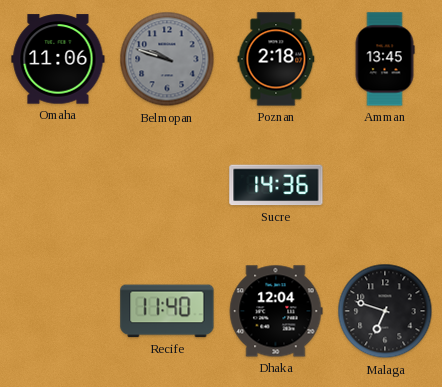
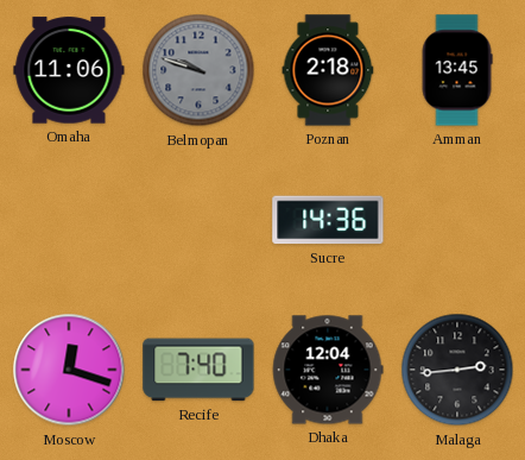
Moscow: none -> 12:18
Recife: 11:40 -> 7:40
Malaga: 6:48 -> 2:44
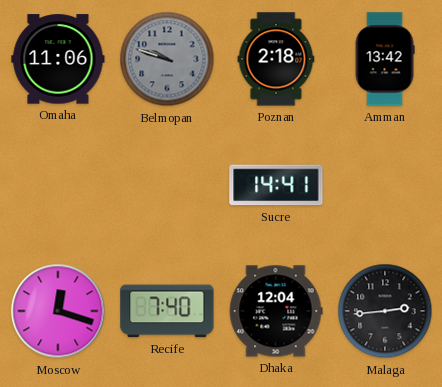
Amman: 13:45 -> 13:42
Sucre: 14:36 -> 14:41
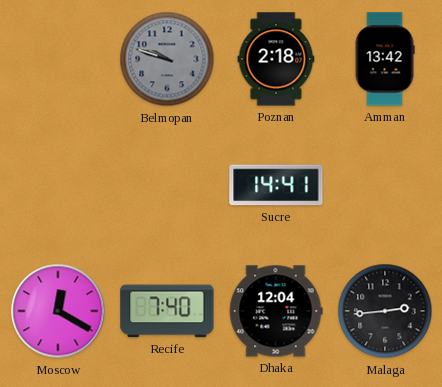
Omaha: 11:06 -> none
Moscow: 12:18 -> 12:20
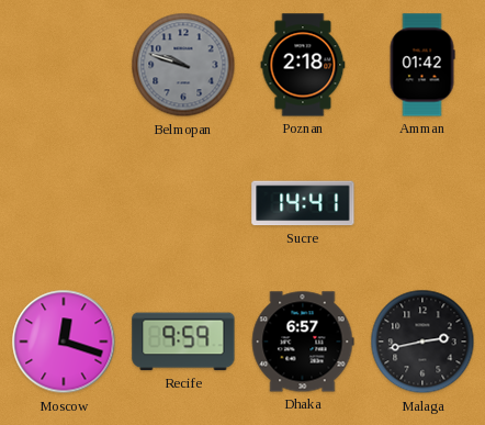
Amman: 13:42 -> 01:42
Moscow: 12:20 -> 12:18
Recife: 7:40 -> 9:59
Dhaka: 12:04 -> 6:57
Malaga: 2:44 -> 2:43
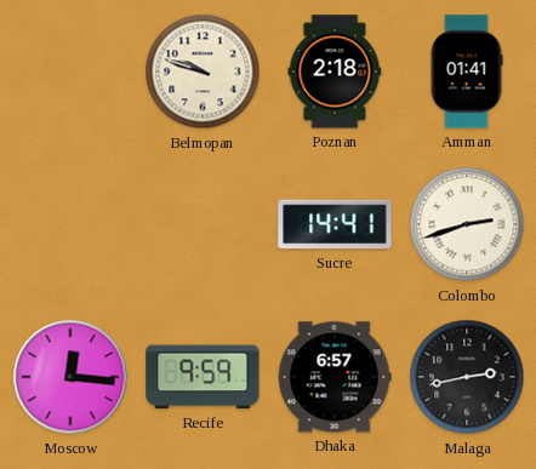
Belmopan dial: grey -> cream
Amman: 01:42 -> 01:41
Colombo: none -> 2:42
Moscow: 12:18 -> 12:16
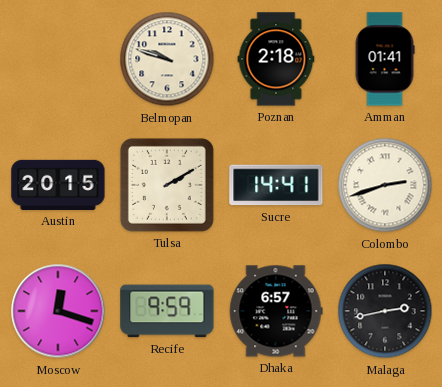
Austin: none -> 20:15
Tulsa: none -> 2:10
Moscow: 12:16 -> 12:18
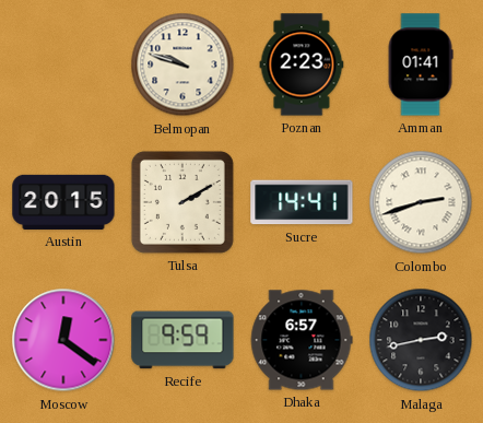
Poznan: 2:18 -> 2:23
Moscow: 12:18 -> 12:21
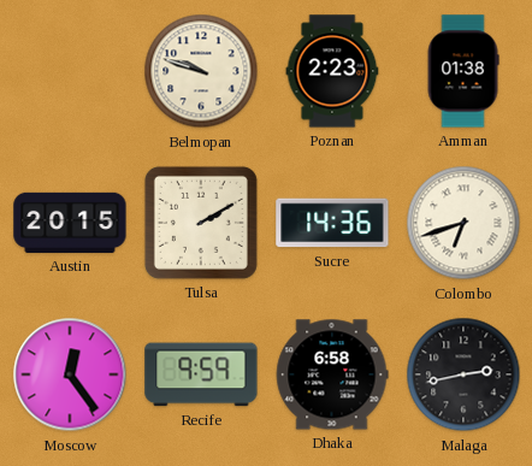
Amman: 01:41 -> 01:38
Sucre: 14:41 -> 14:36
Colombo: 2:42 -> 6:42
Moscow: 12:21 -> 12:24
Dhaka: 6:57 -> 6:58
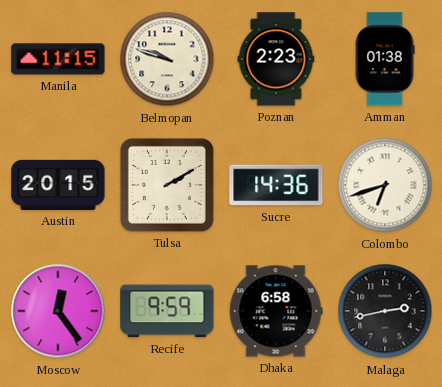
Manila: none -> 11:15
